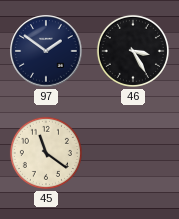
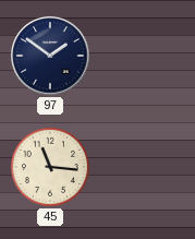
46: 3:25 -> none
45: 11:21 -> 11:16
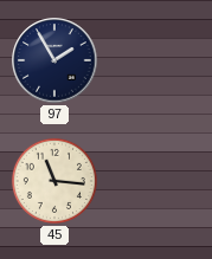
97: 1:51 -> 1:55
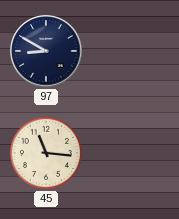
97: 1:55 -> 8:50
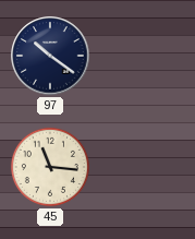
97: 8:50 -> 10:21
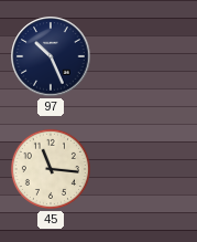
97: 10:21 -> 10:26
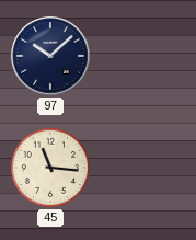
97: 10:26 -> 10:08
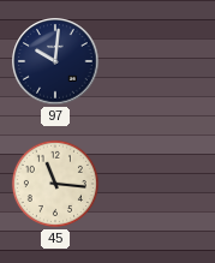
97: 10:08 -> 10:01
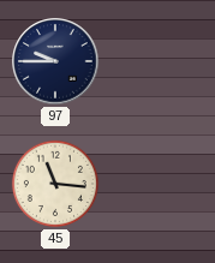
97: 10:01 -> 9:45
